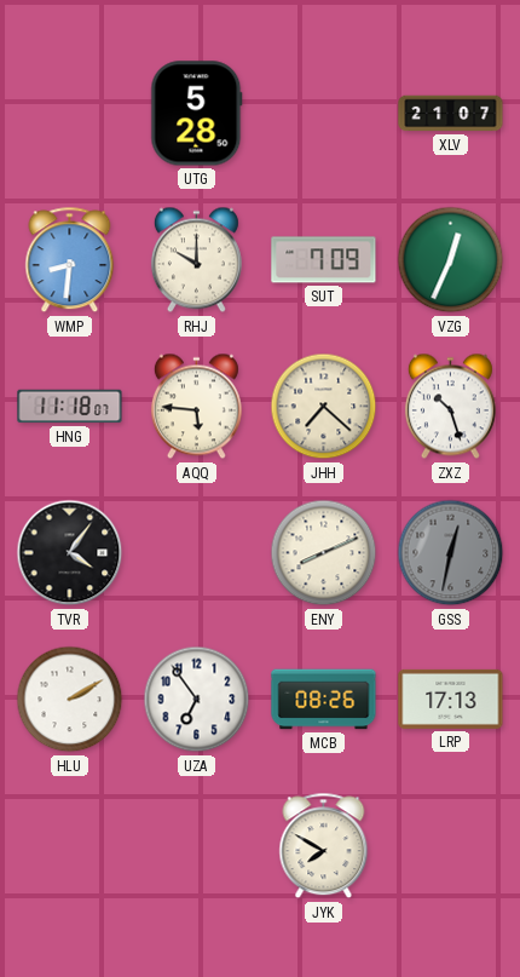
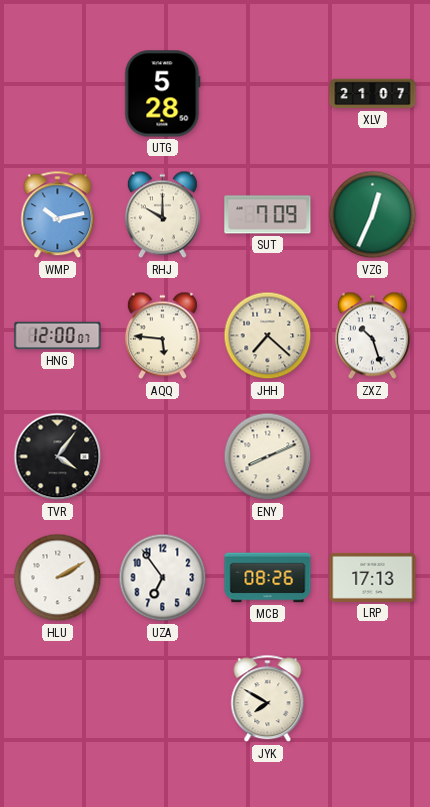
WMP: 8:31 -> 10:13
HNG: 11:18 -> 12:00
GSS: 12:32 -> none
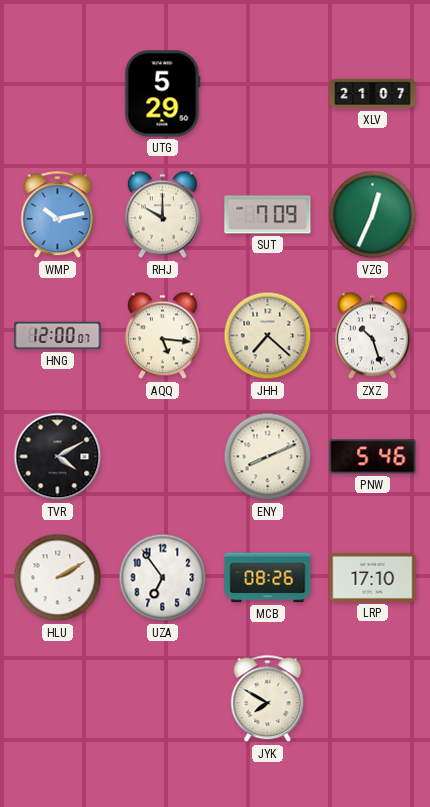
UTG: 5:28 -> 5:29
AQQ: 5:46 -> 5:16
TVR: 4:06 -> 4:10
PNW: none -> 5:46
LRP: 17:13 -> 17:10
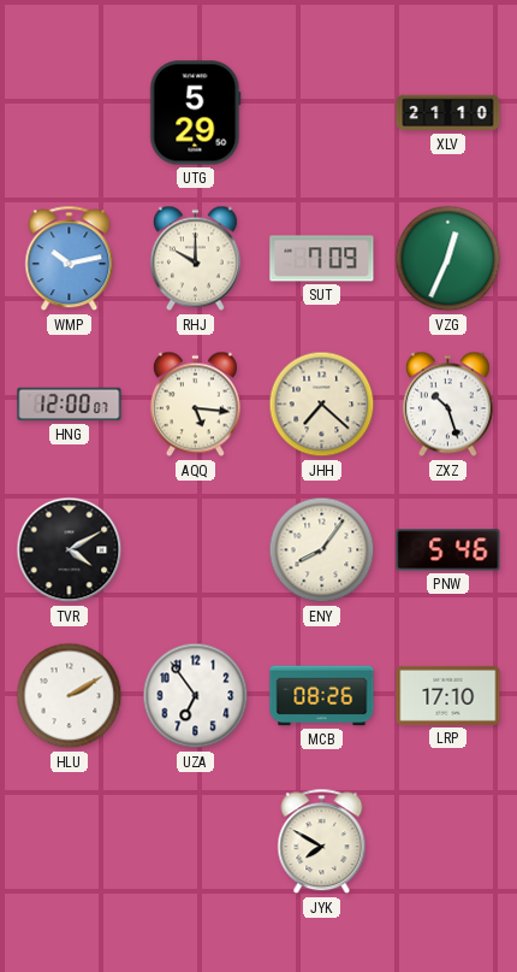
XLV: 21:07 -> 21:10
ENY: 8:11 -> 8:06
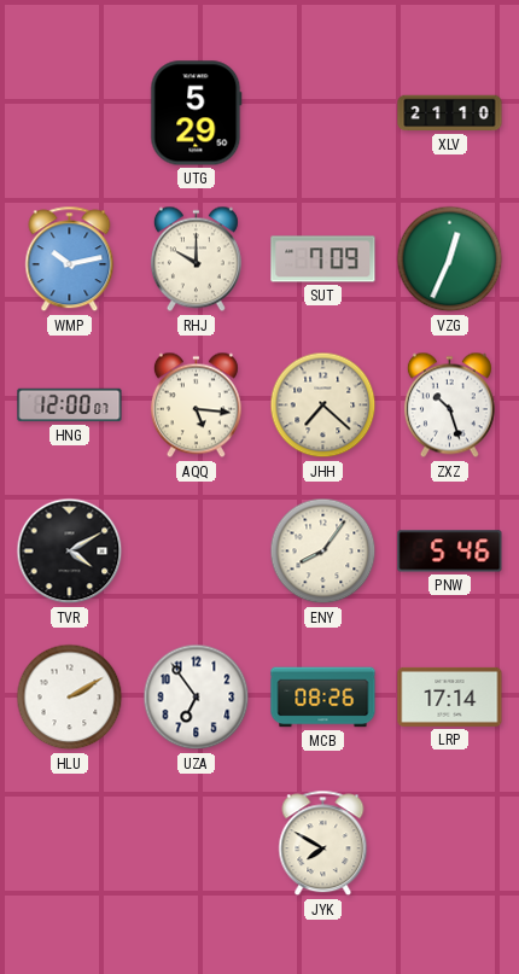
LRP: 17:10 -> 17:14
